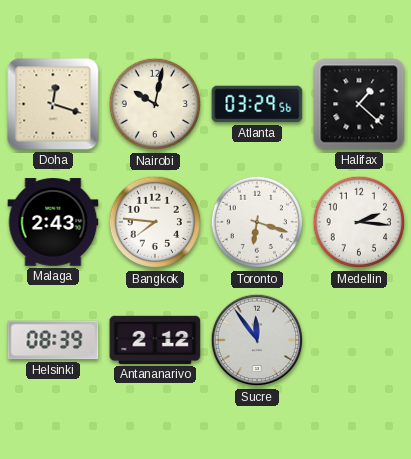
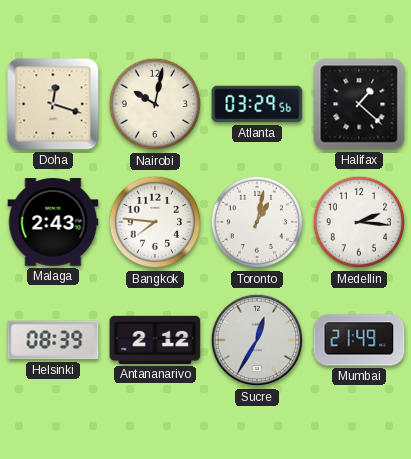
Toronto: 6:18 -> 1:02
Sucre: 11:54 -> 12:35
Mumbai: none -> 21:49
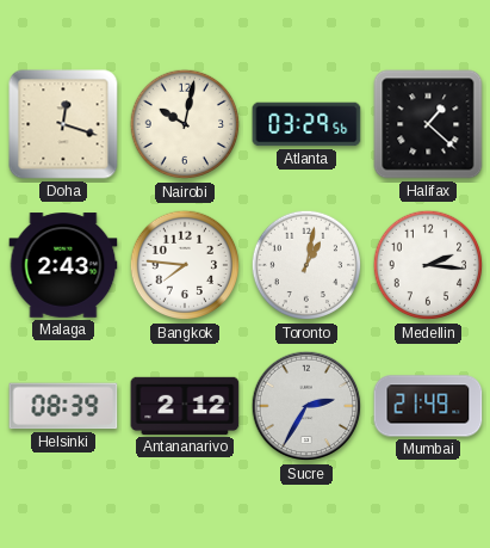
Sucre: 12:35 -> 2:35
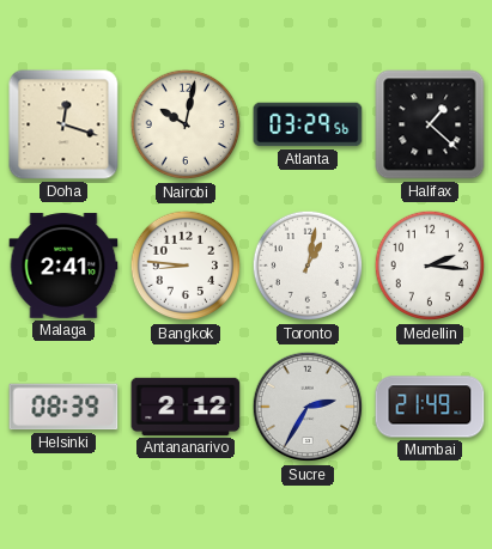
Malaga: 2:43 -> 2:41
Bangkok: 7:46 -> 8:46
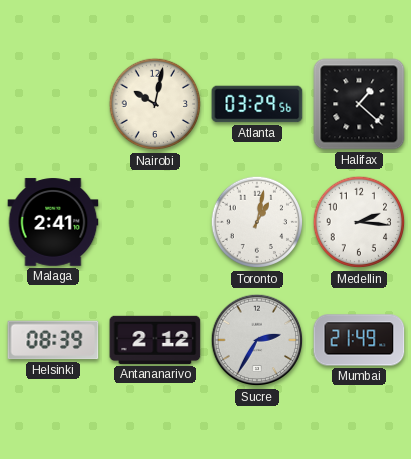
Doha: 12:18 -> none
Bangkok: 8:46 -> none
